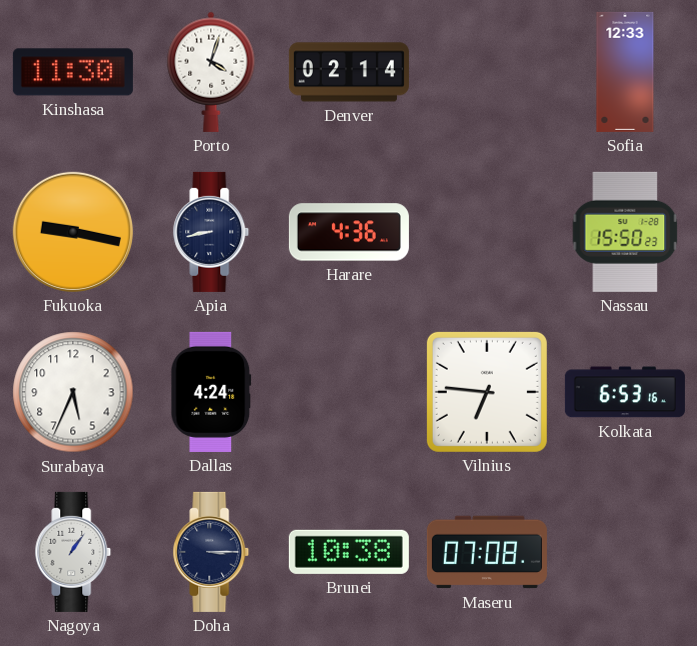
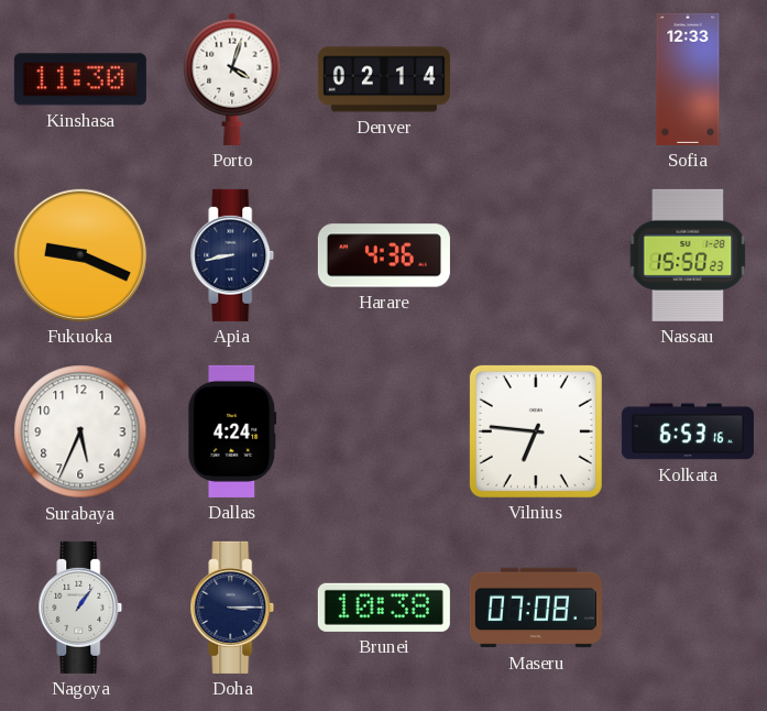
Fukuoka: 9:17 -> 9:19
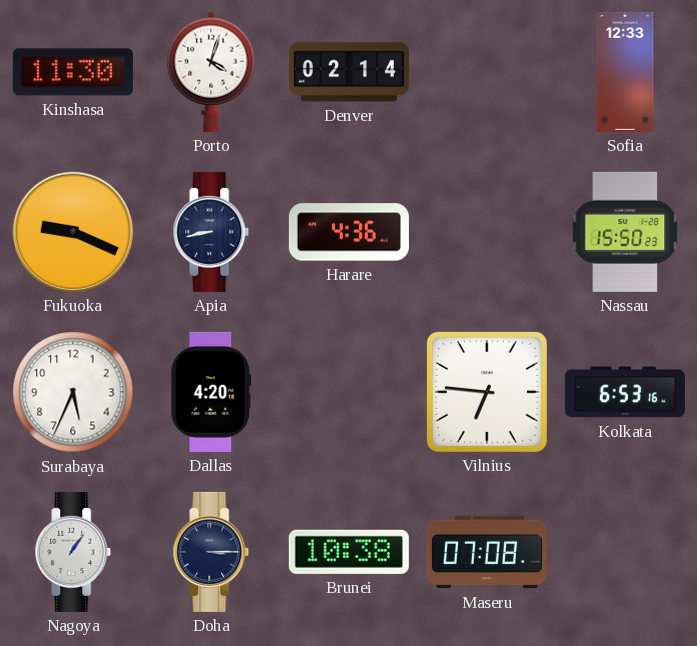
Dallas: 4:24 -> 4:20
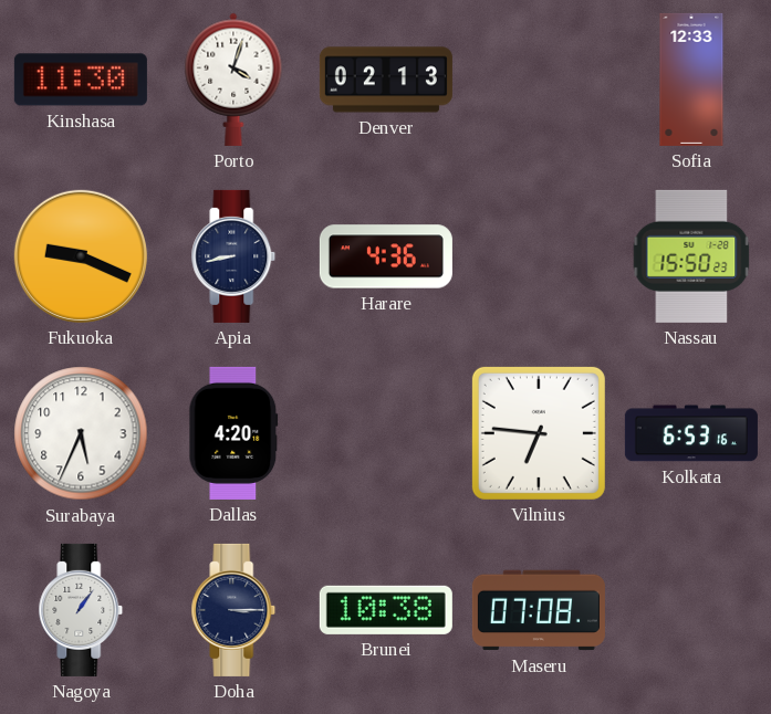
Denver: 02:14 -> 02:13
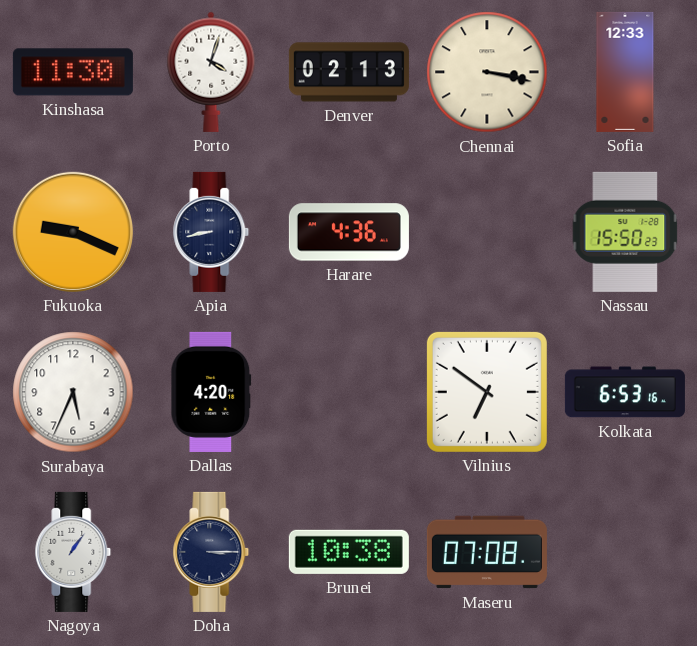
Chennai: none -> 3:17
Vilnius: 6:46 -> 6:51
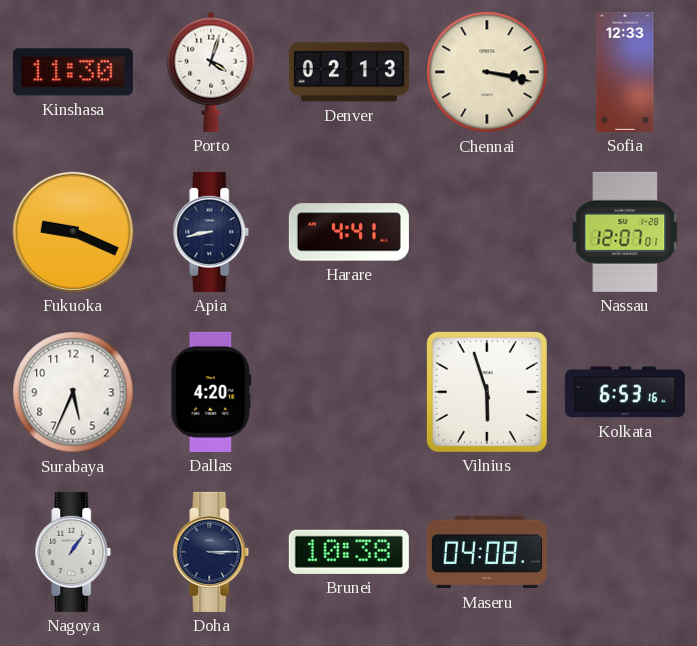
Harare: 4:36 -> 4:41
Nassau: 15:50 -> 12:07
Vilnius: 6:51 -> 5:57
Maseru: 07:08 -> 04:08
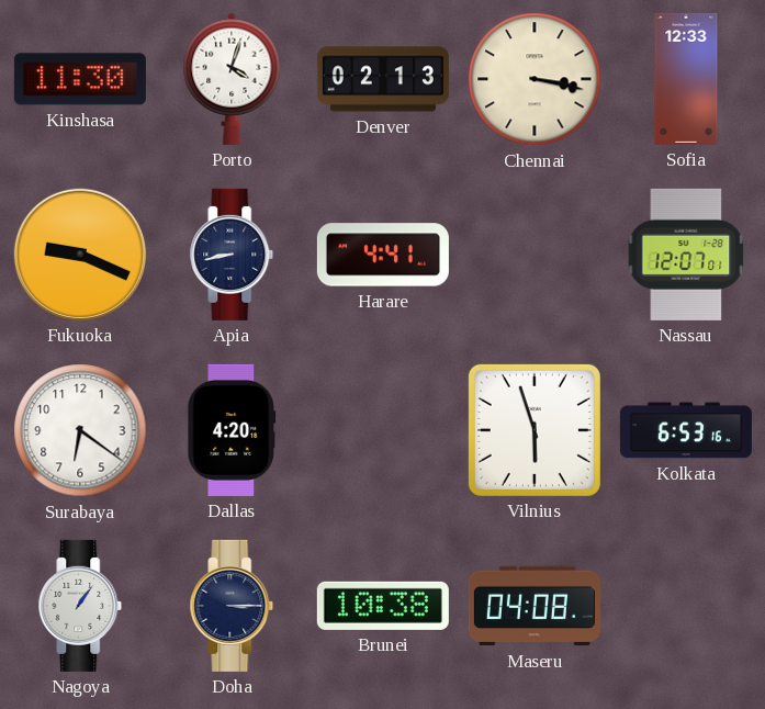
Surabaya: 5:34 -> 6:21
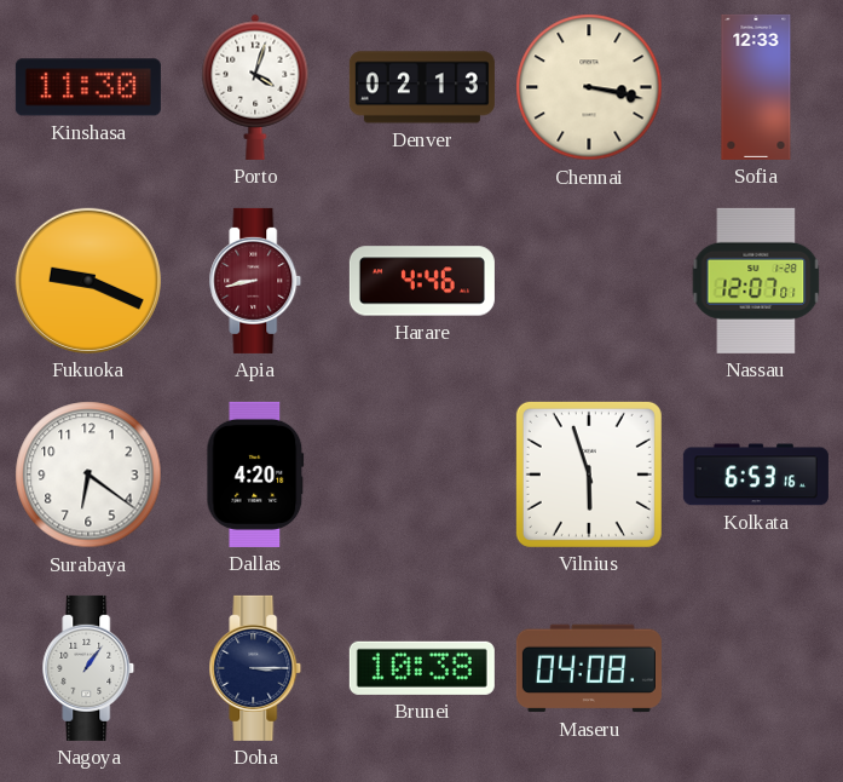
Apia dial: navy -> burgundy
Harare: 4:41 -> 4:46
